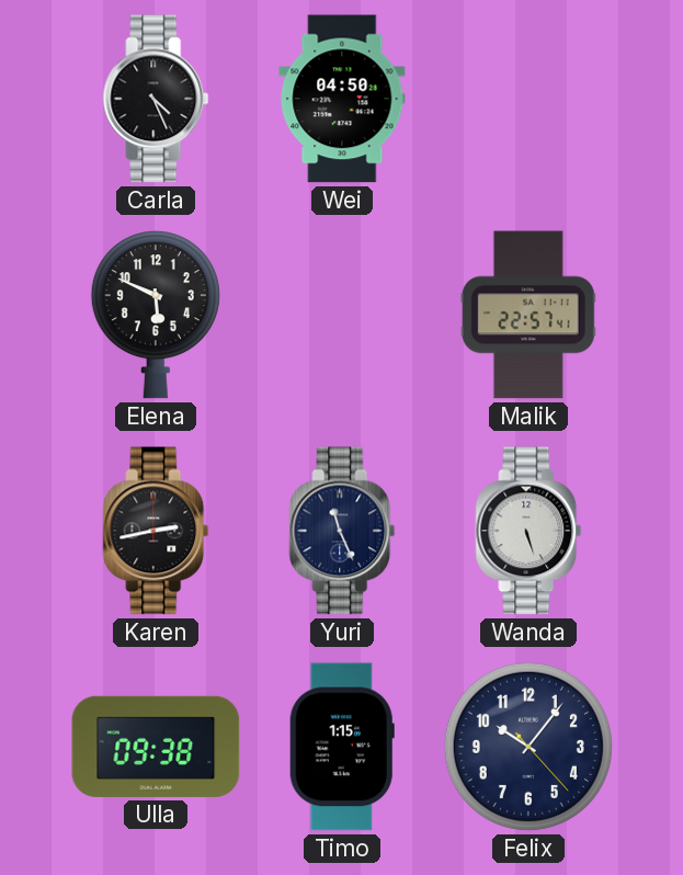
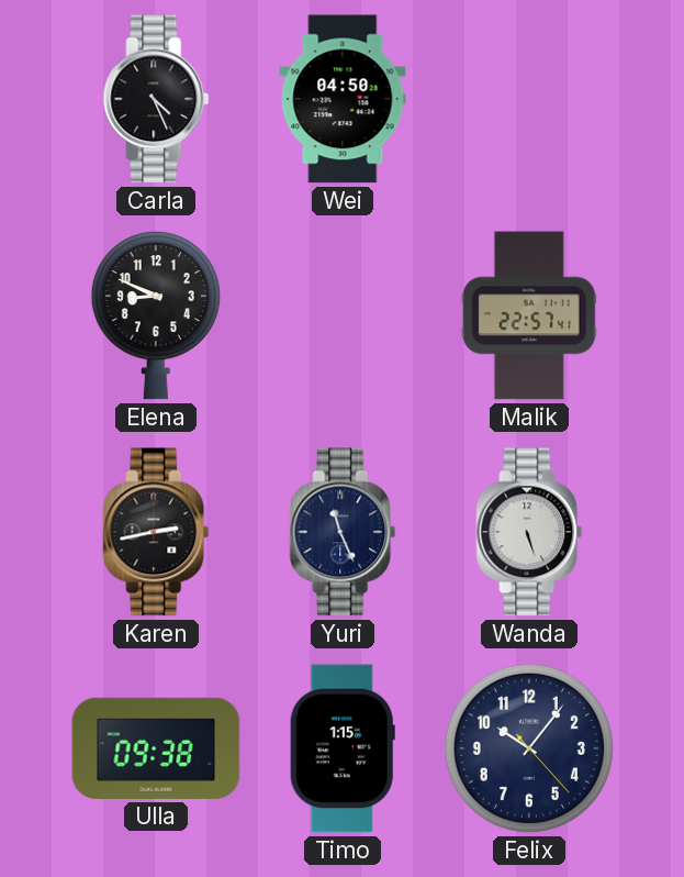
Elena: 5:49 -> 8:49
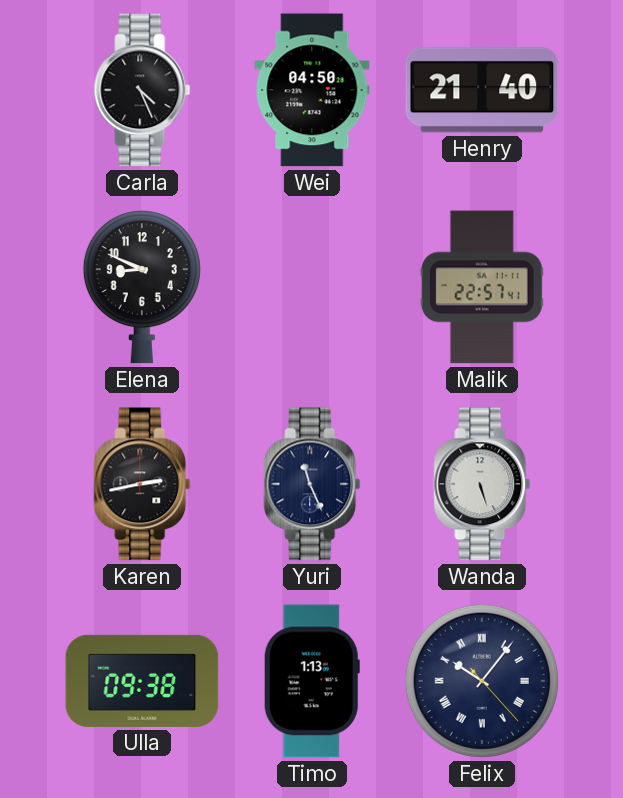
Henry: none -> 21:40
Timo: 1:15 -> 1:13
Felix numerals: Arabic -> Roman
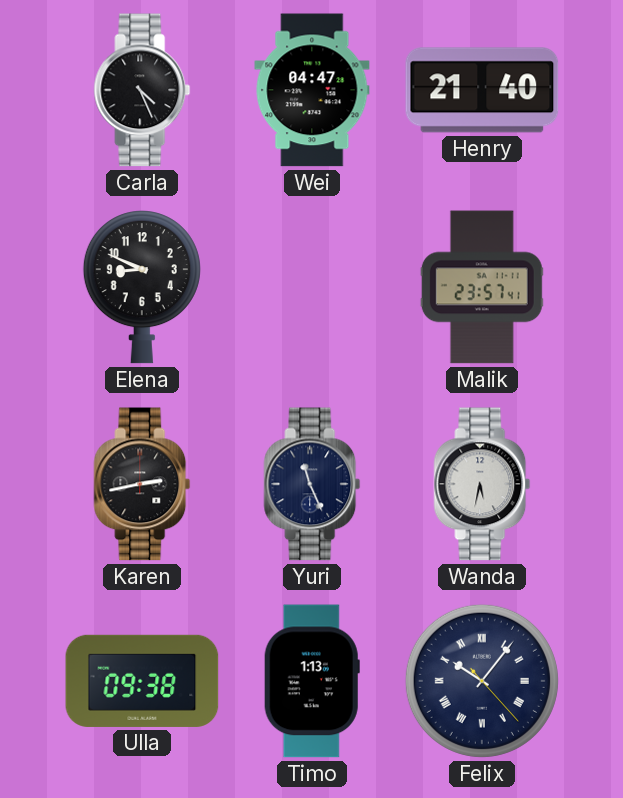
Wei: 04:50 -> 04:47
Malik: 22:57 -> 23:57
Wanda: 5:27 -> 5:32
